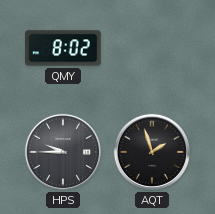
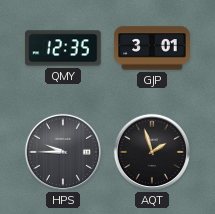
QMY: 8:02 -> 12:35
GJP: none -> 3:01
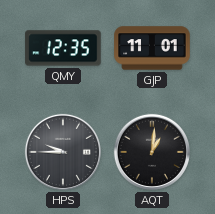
GJP: 3:01 -> 11:01
AQT: 1:57 -> 1:01
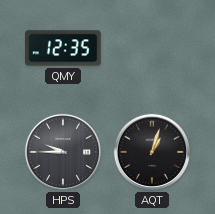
GJP: 11:01 -> none
AQT: 1:01 -> 1:03
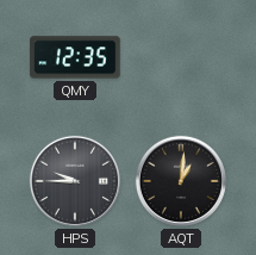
AQT: 1:03 -> 1:01
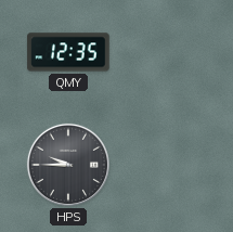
AQT: 1:01 -> none
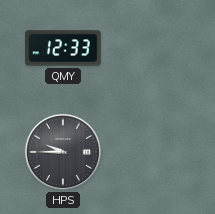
QMY: 12:35 -> 12:33
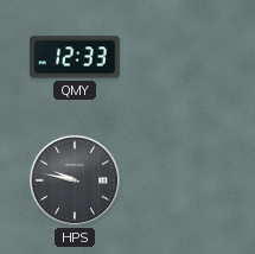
HPS: 9:45 -> 9:47
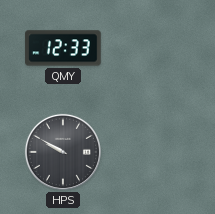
HPS: 9:47 -> 9:50
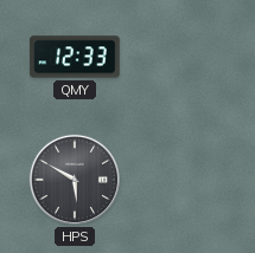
HPS: 9:50 -> 5:50
